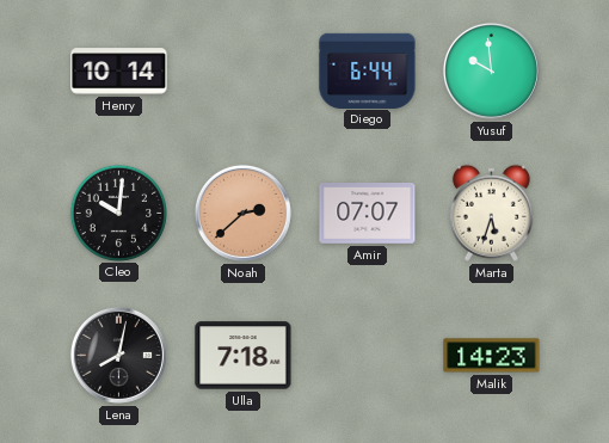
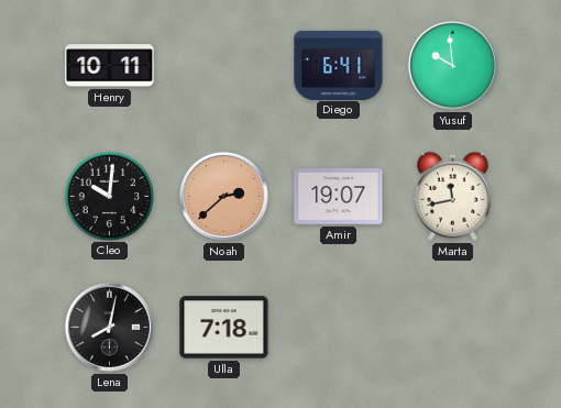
Henry: 10:14 -> 10:11
Diego: 6:44 -> 6:41
Amir: 07:07 -> 19:07
Marta: 5:33 -> 11:43
Malik: 14:23 -> none
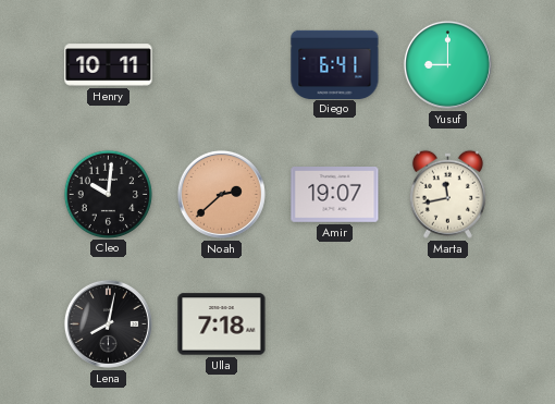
Yusuf: 9:59 -> 9:00
